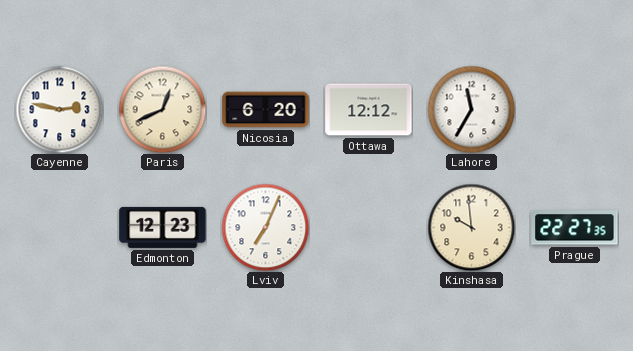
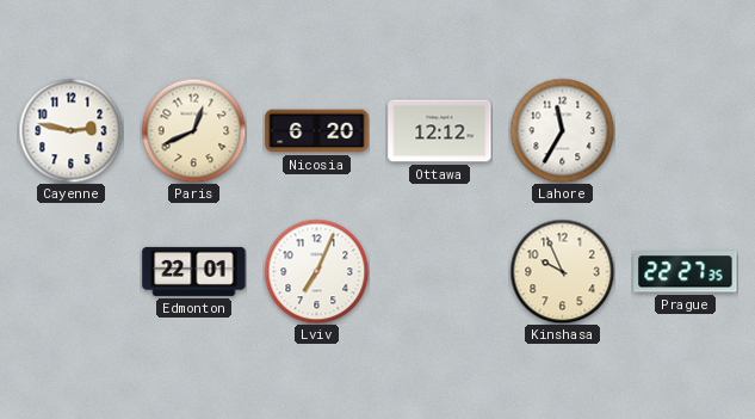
Edmonton: 12:23 -> 22:01
Kinshasa: 9:59 -> 9:56
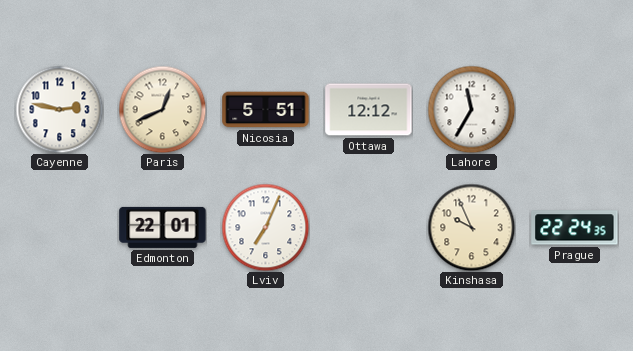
Nicosia: 6:20 -> 5:51
Prague: 22:27 -> 22:24
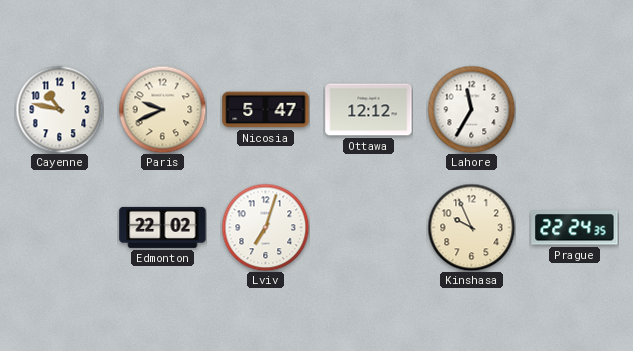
Cayenne: 2:47 -> 10:47
Paris: 12:41 -> 9:41
Nicosia: 5:51 -> 5:47
Edmonton: 22:01 -> 22:02
Lviv: 7:04 -> 7:03
